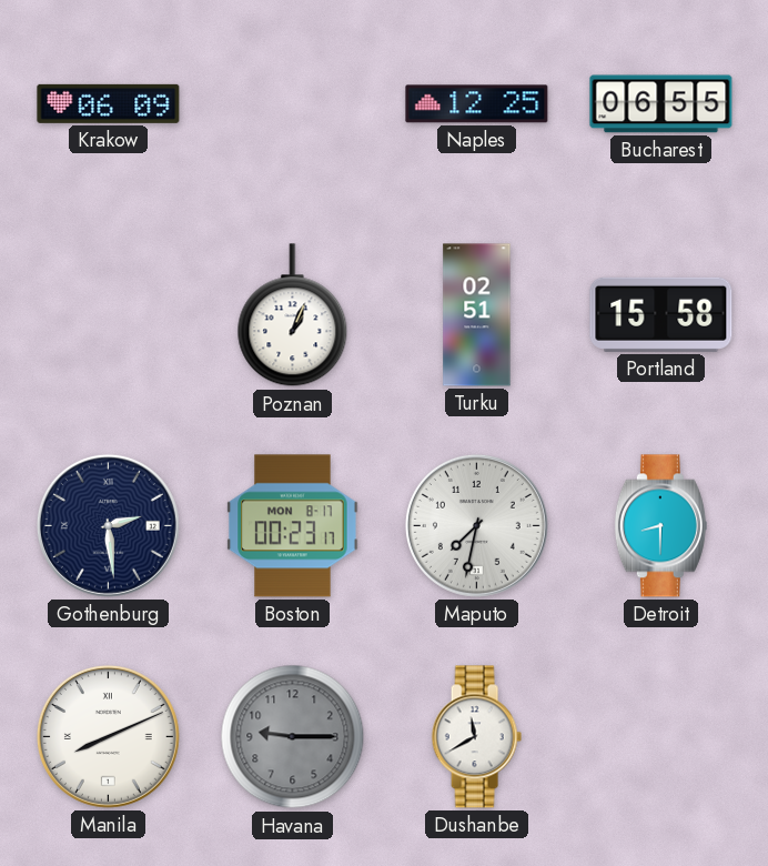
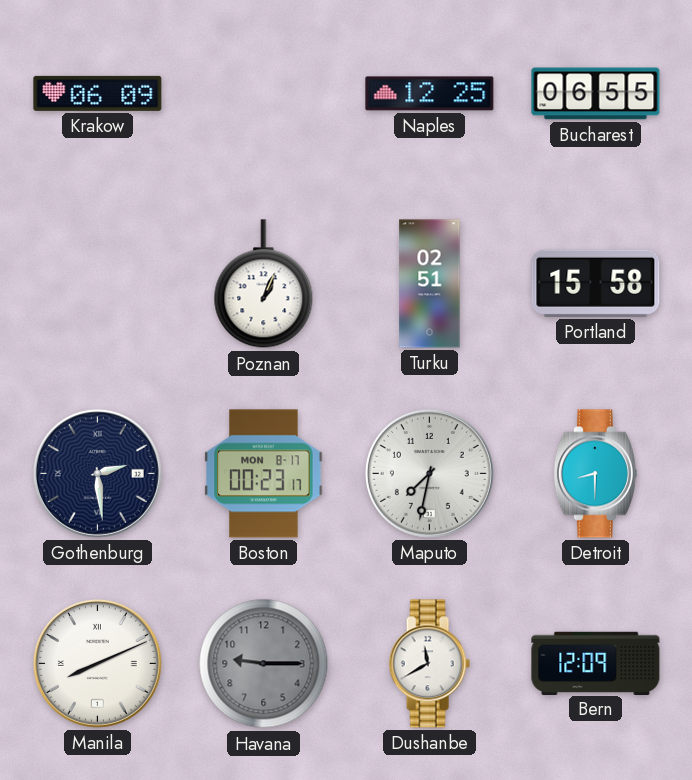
Bern: none -> 12:09
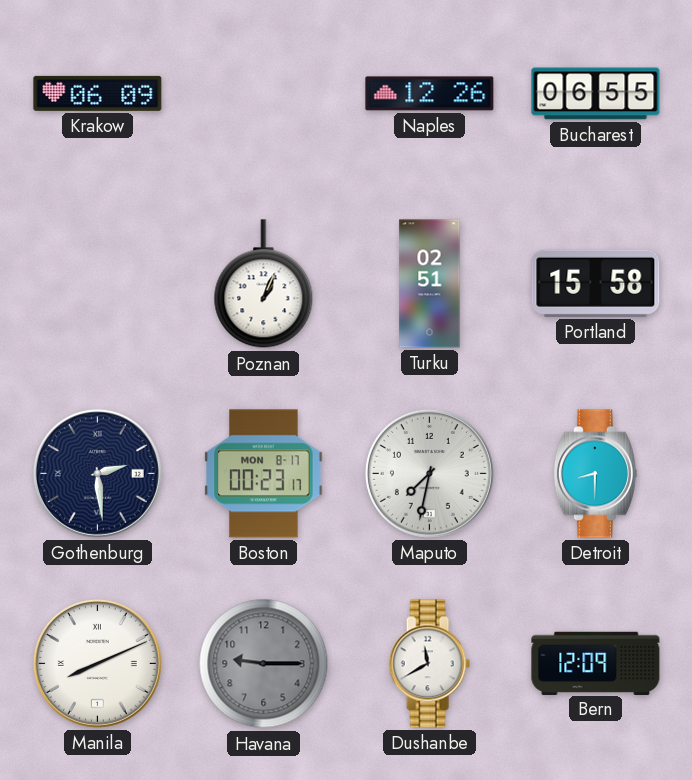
Naples: 12:25 -> 12:26
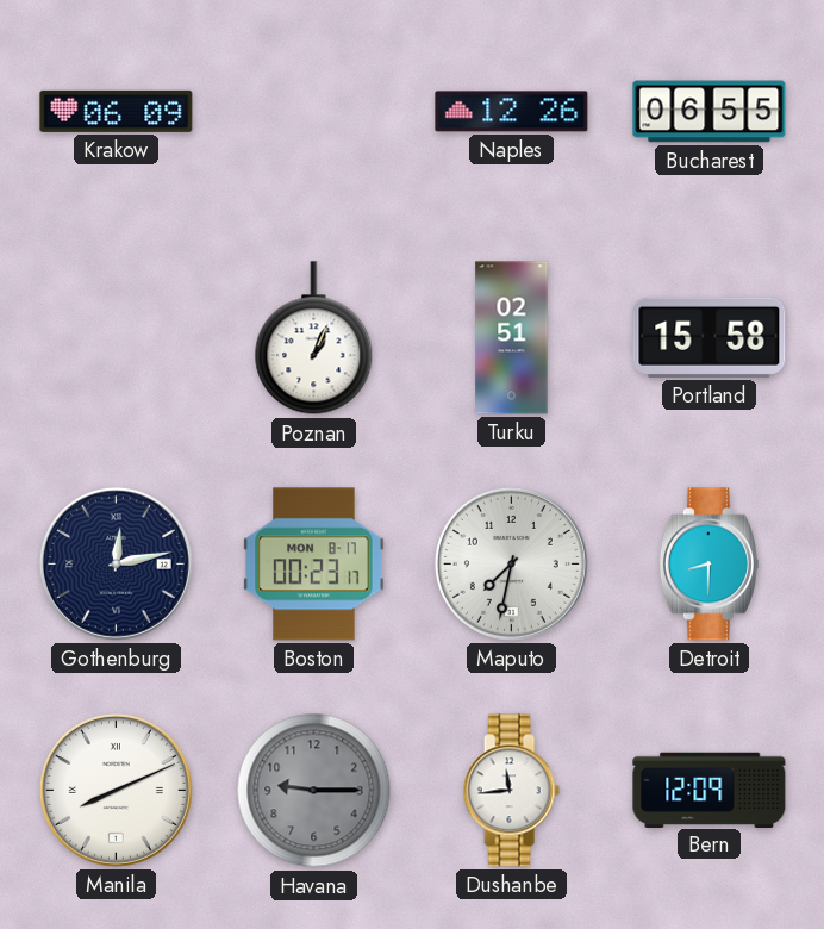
Gothenburg: 2:29 -> 12:13
Dushanbe: 11:40 -> 11:44
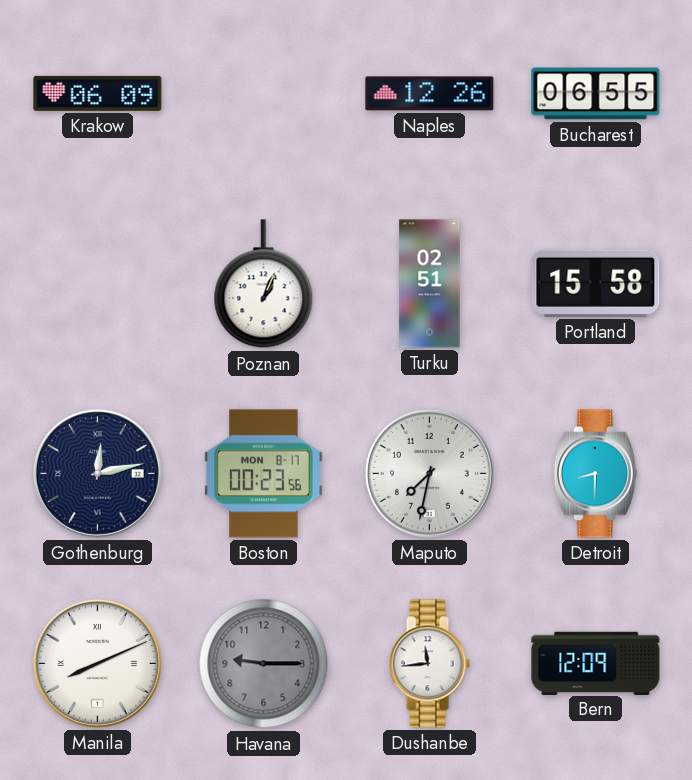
Boston: 00:23:17 -> 00:23:56
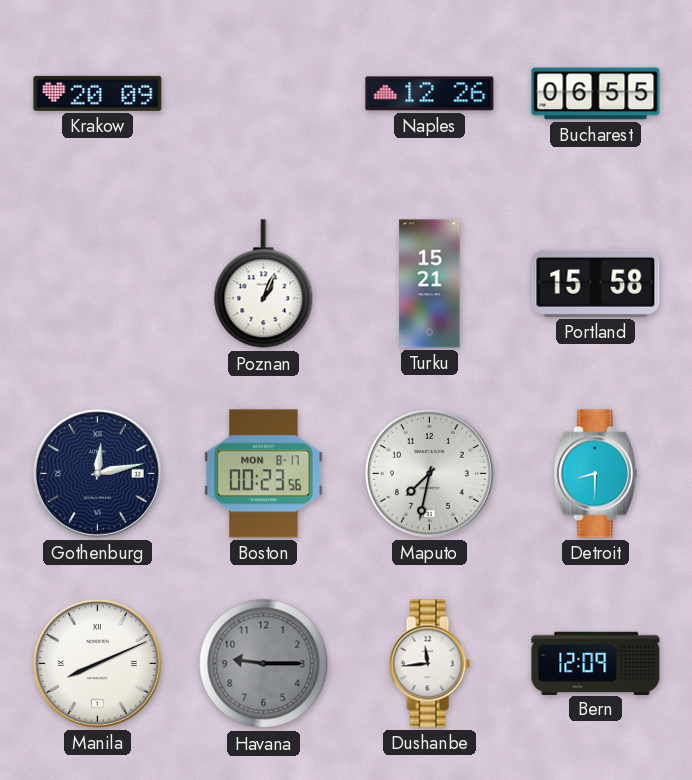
Krakow: 06:09 -> 20:09
Turku: 02:51 -> 15:21
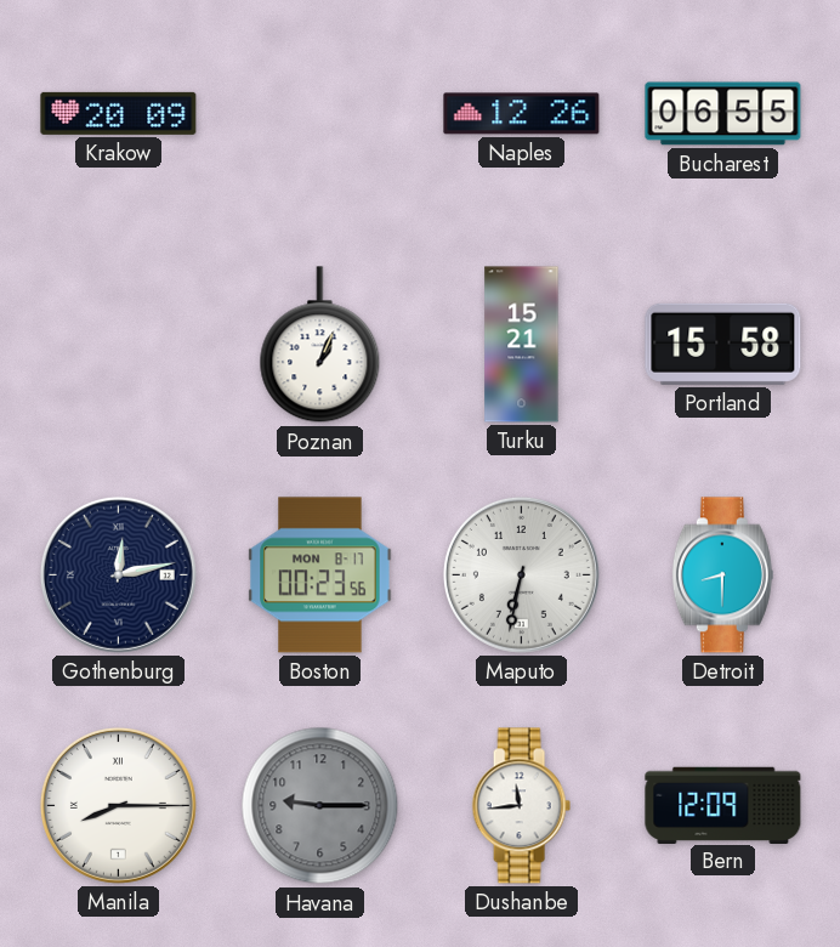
Maputo: 7:32 -> 6:32
Manila: 8:11 -> 8:15
